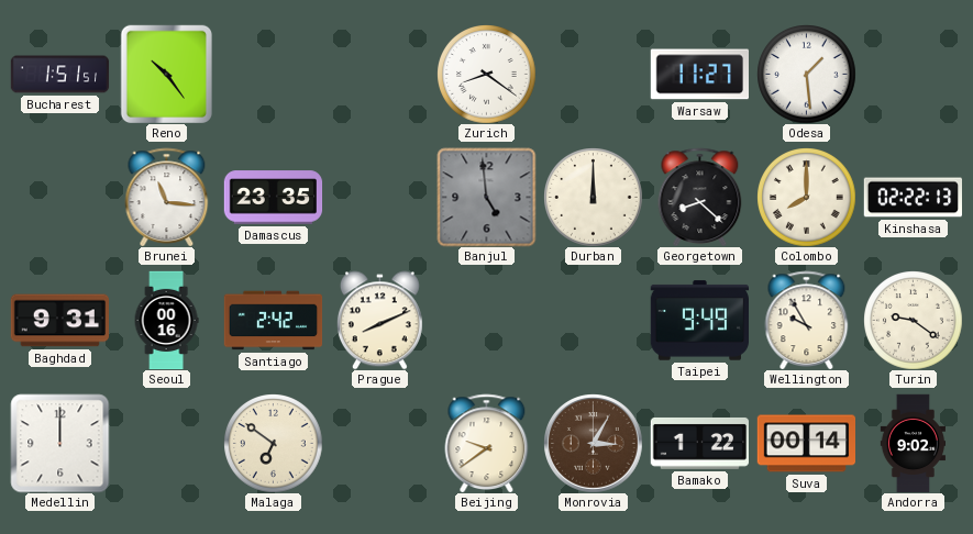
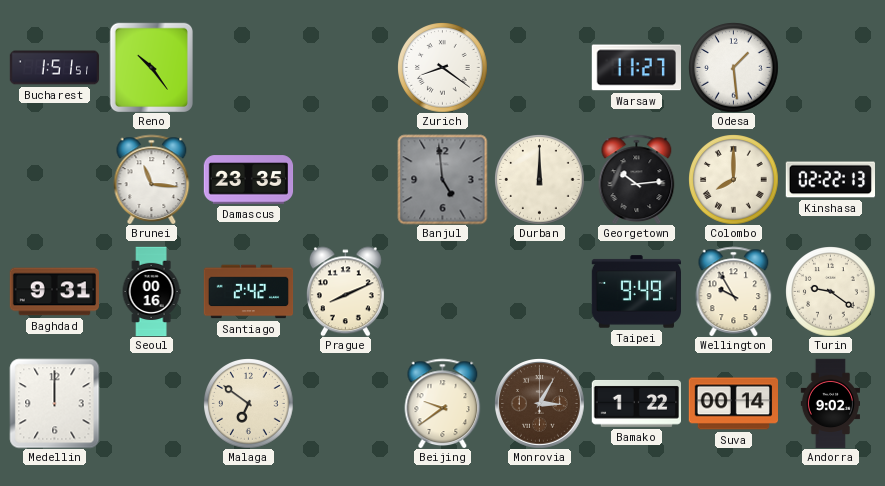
Georgetown: 8:22 -> 10:14
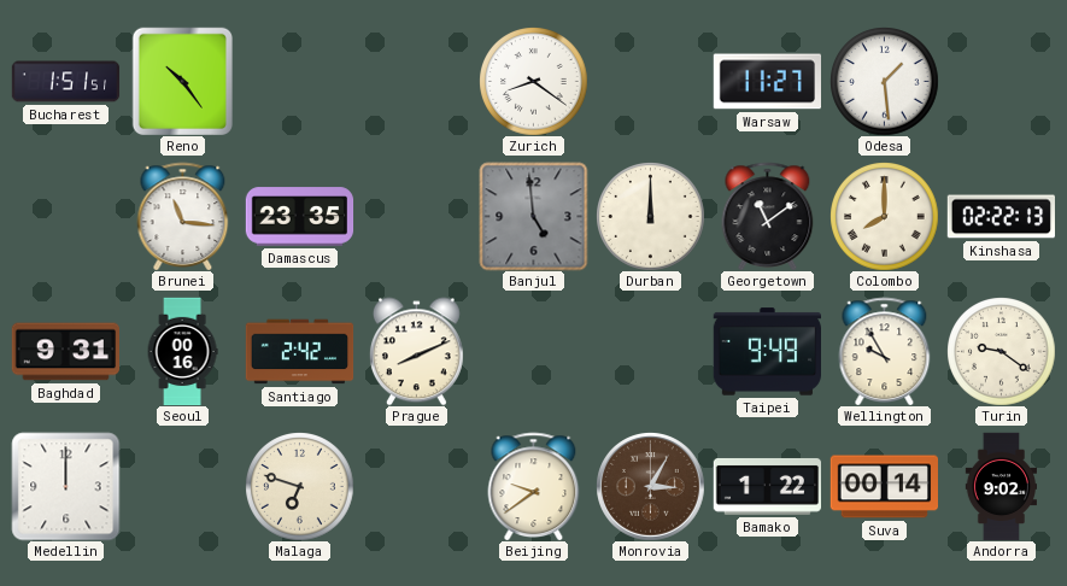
Georgetown: 10:14 -> 11:09
Malaga: 6:51 -> 6:48
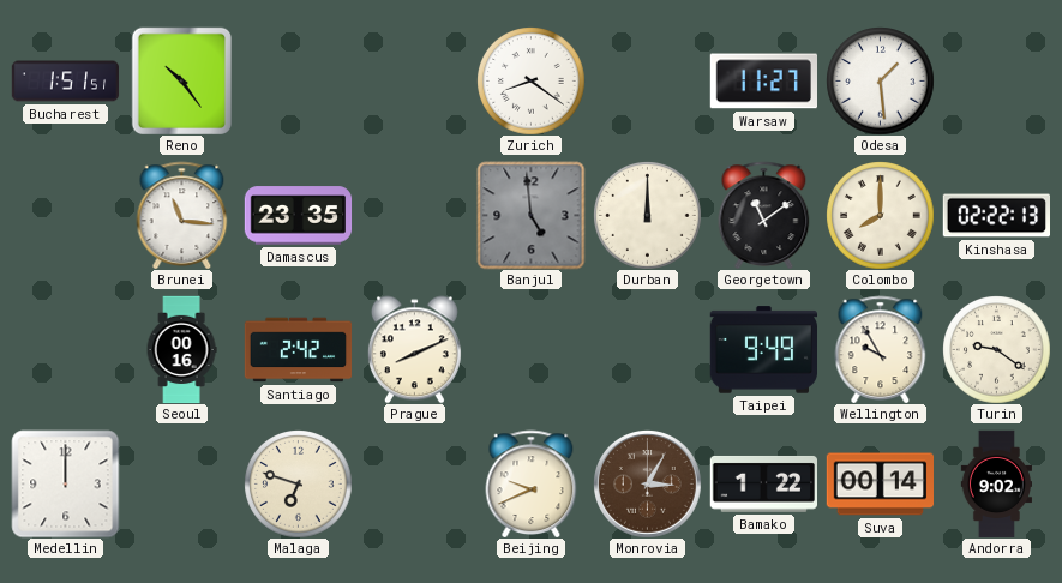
Baghdad: 9:31 -> none
Beijing: 9:39 -> 9:41
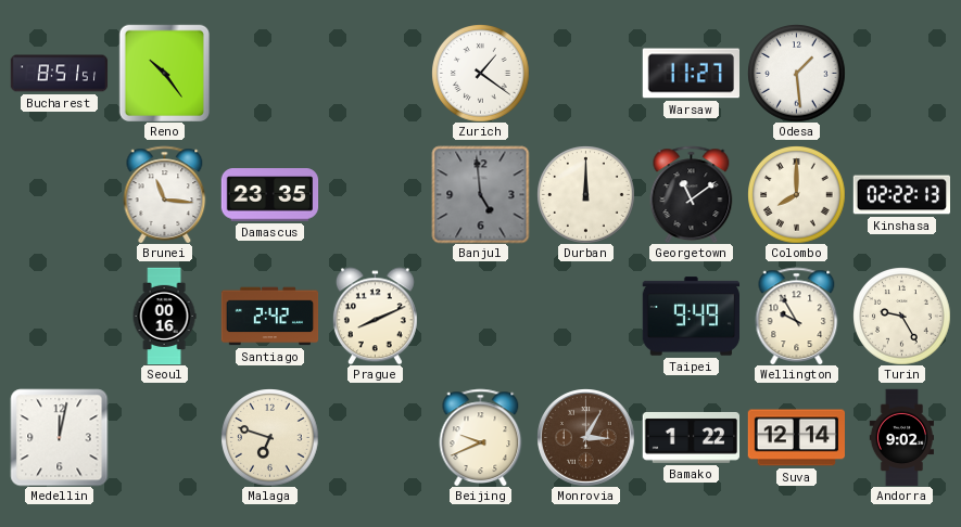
Bucharest: 1:51 -> 8:51
Zurich: 8:21 -> 1:21
Turin: 9:21 -> 9:25
Medellin: 12:00 -> 12:02
Suva: 00:14 -> 12:14
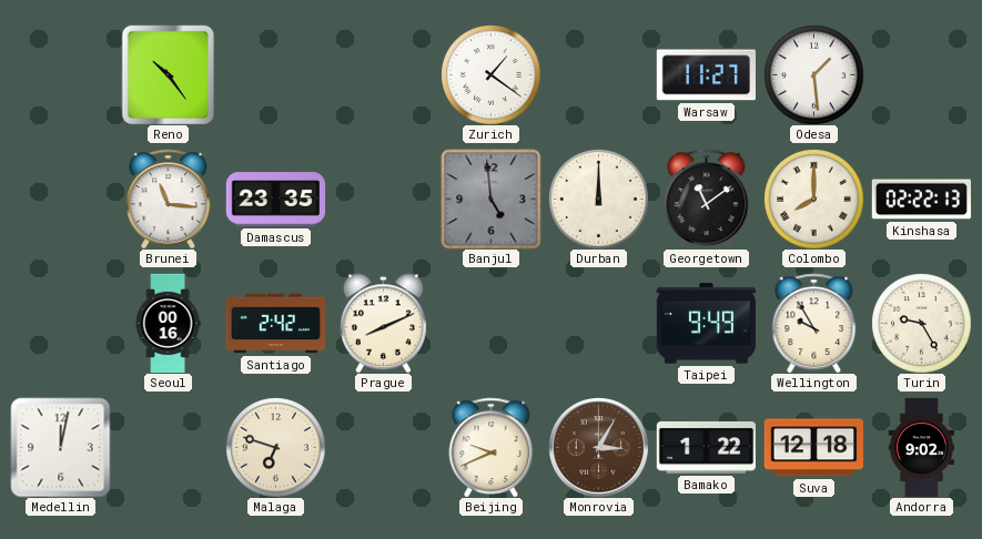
Bucharest: 8:51 -> none
Suva: 12:14 -> 12:18
